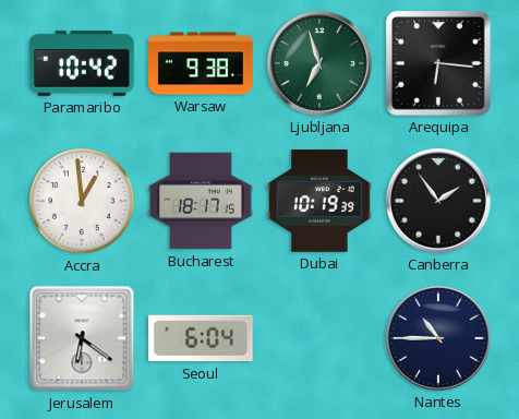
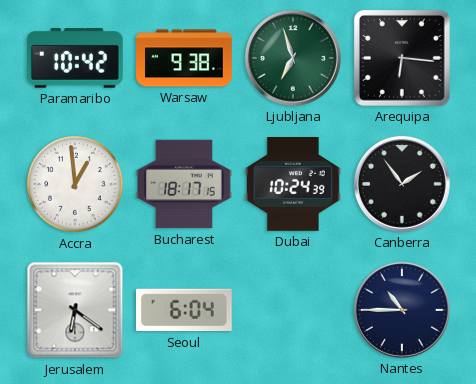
Dubai: 10:19 -> 10:24
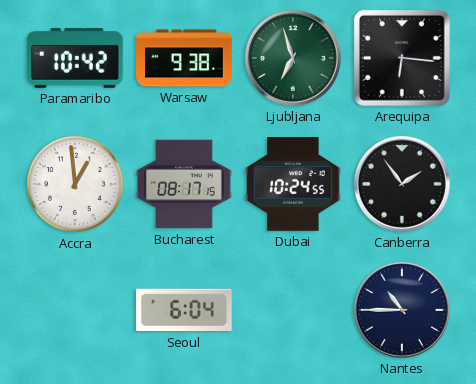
Bucharest: 18:17 -> 08:17
Dubai: 10:24:39 -> 10:24:55
Jerusalem: 6:21 -> none
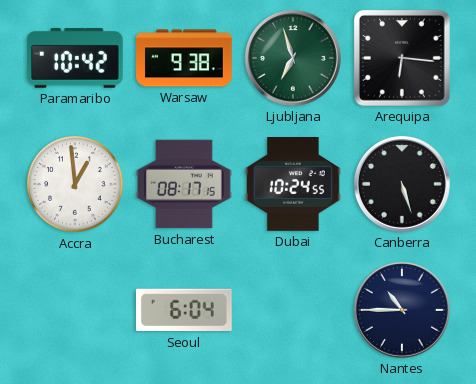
Canberra: 1:54 -> 5:27
